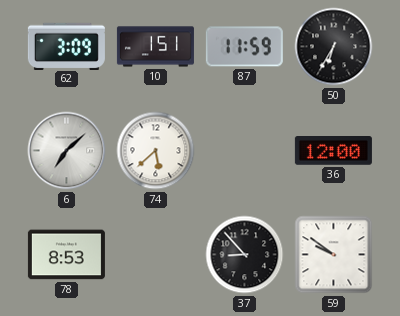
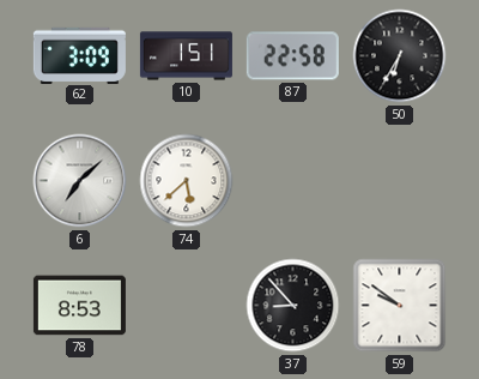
87: 11:59 -> 22:58
36: 12:00 -> none
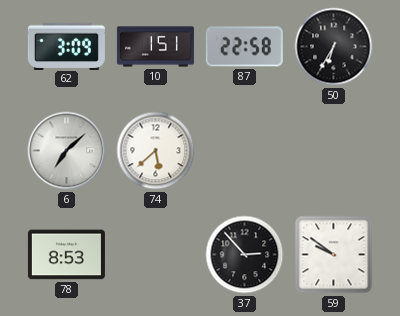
37: 8:53 -> 2:53
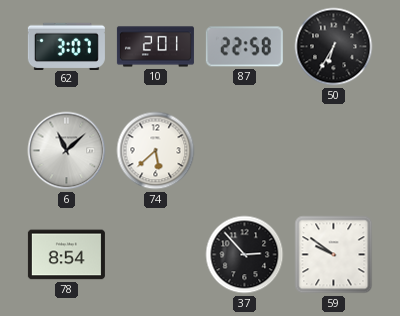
62: 3:09 -> 3:07
10: 1:51 -> 2:01
6: 7:08 -> 11:08
78: 8:53 -> 8:54
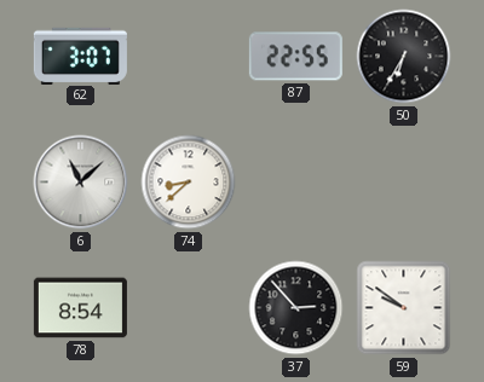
10: 2:01 -> none
87: 22:58 -> 22:55
74: 5:38 -> 8:38
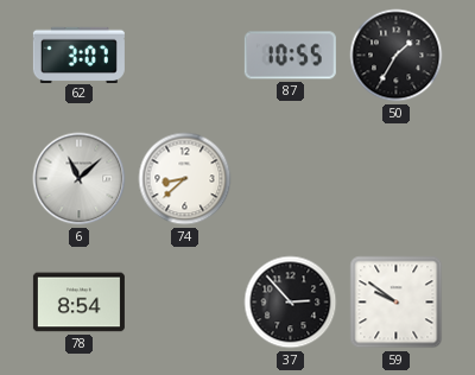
87: 22:55 -> 10:55
50: 6:35 -> 1:35
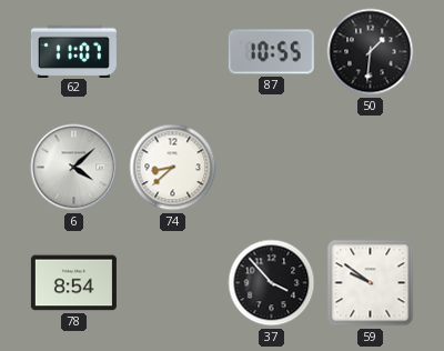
62: 3:07 -> 11:07
50: 1:35 -> 1:31
6: 11:08 -> 4:08
37: 2:53 -> 3:53
